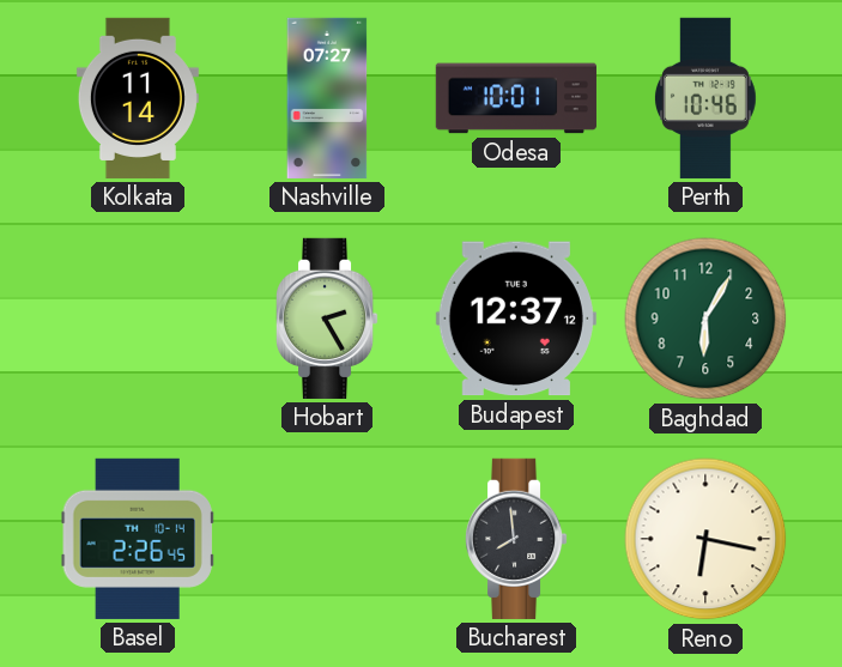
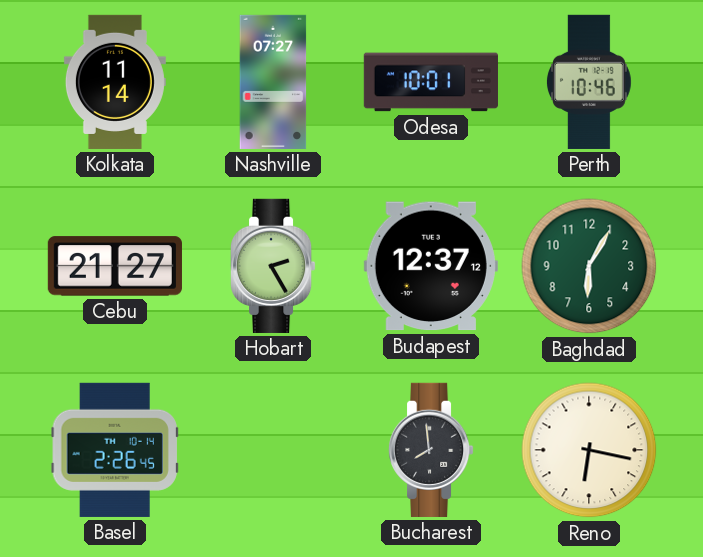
Cebu: none -> 21:27
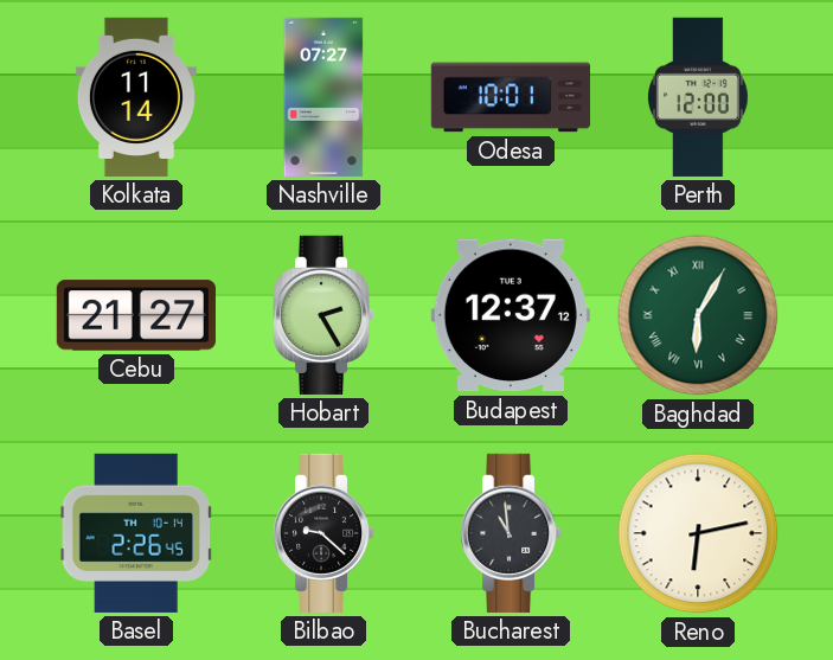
Perth: 10:46 -> 12:00
Baghdad numerals: Arabic -> Roman
Bilbao: none -> 9:22
Bucharest: 7:59 -> 10:59
Reno: 6:17 -> 6:13
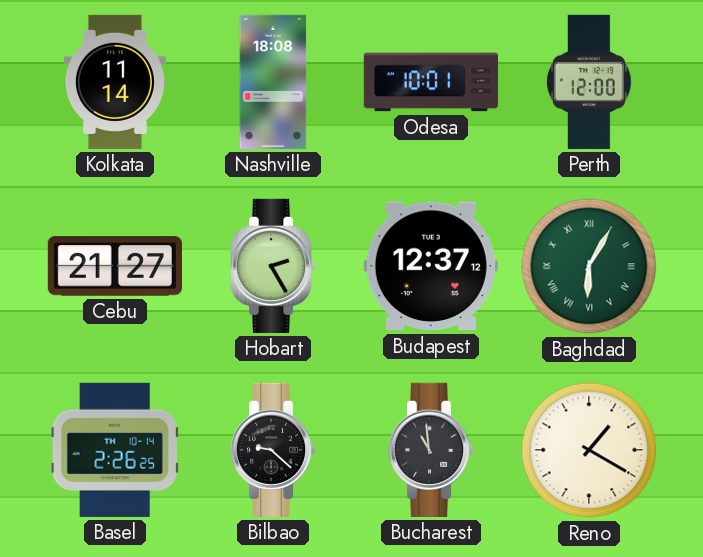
Nashville: 07:27 -> 18:08
Basel: 2:26:45 -> 2:26:25
Reno: 6:13 -> 1:20
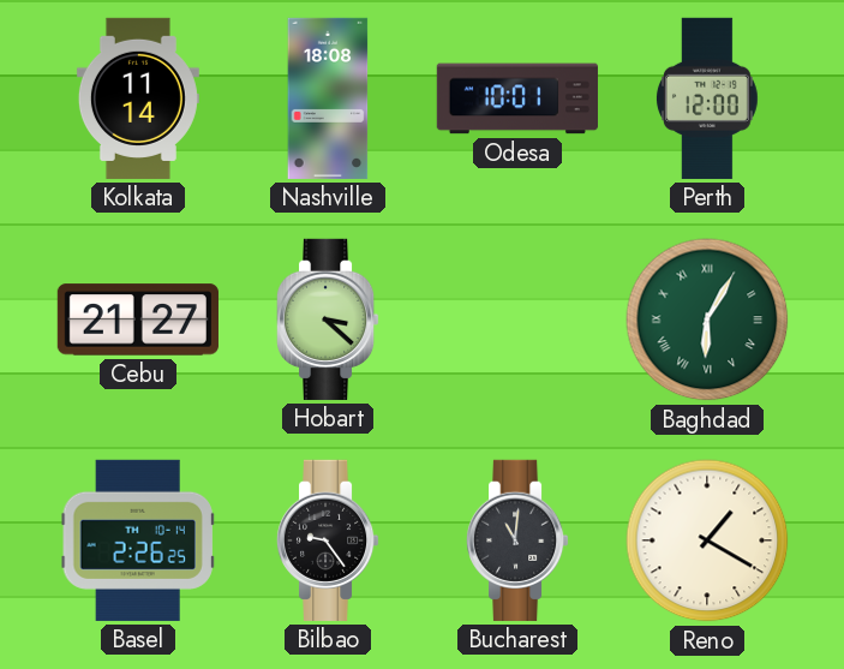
Hobart: 2:25 -> 3:22
Budapest: 12:37 -> none
Bilbao: 9:22 -> 9:24
Bucharest: 10:59 -> 11:01
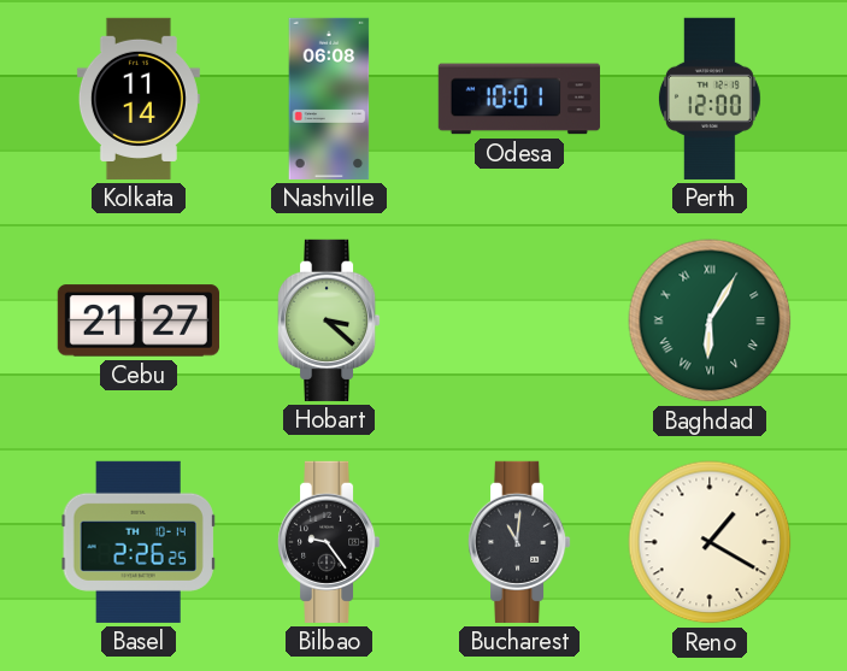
Nashville: 18:08 -> 06:08
